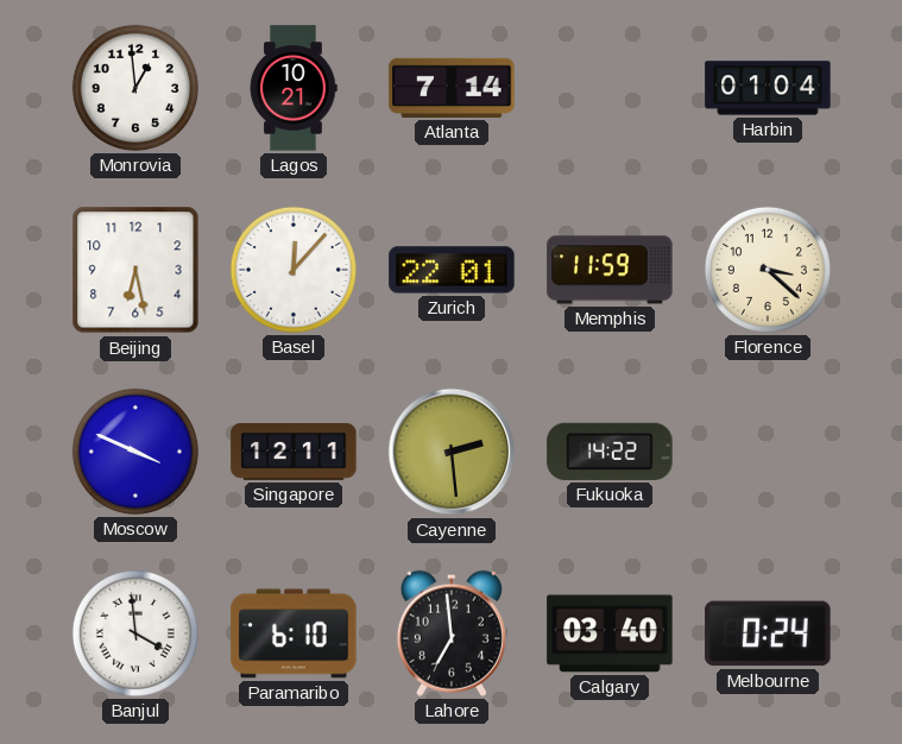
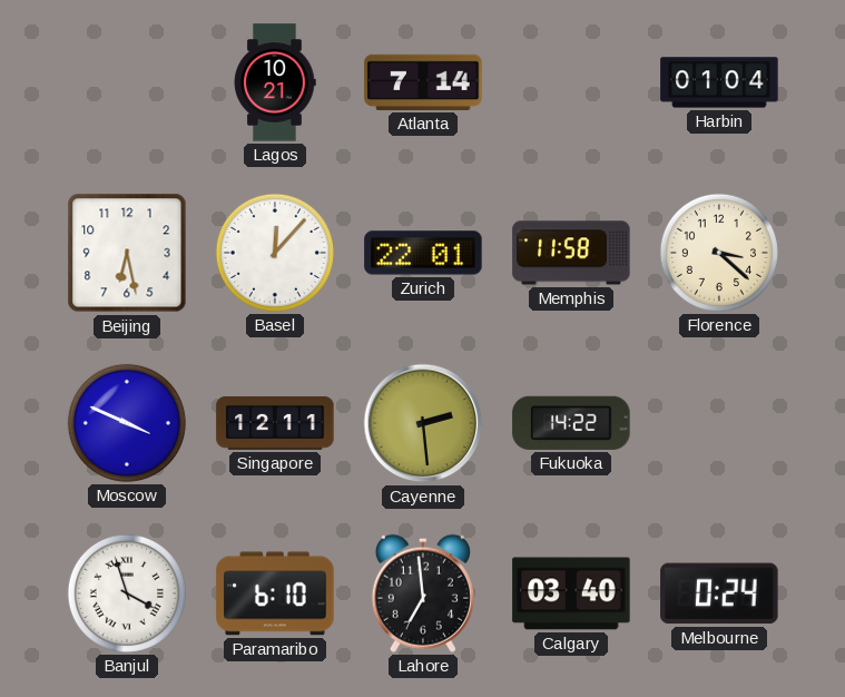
Monrovia: 12:59 -> none
Memphis: 11:59 -> 11:58
Banjul: 3:59 -> 3:57
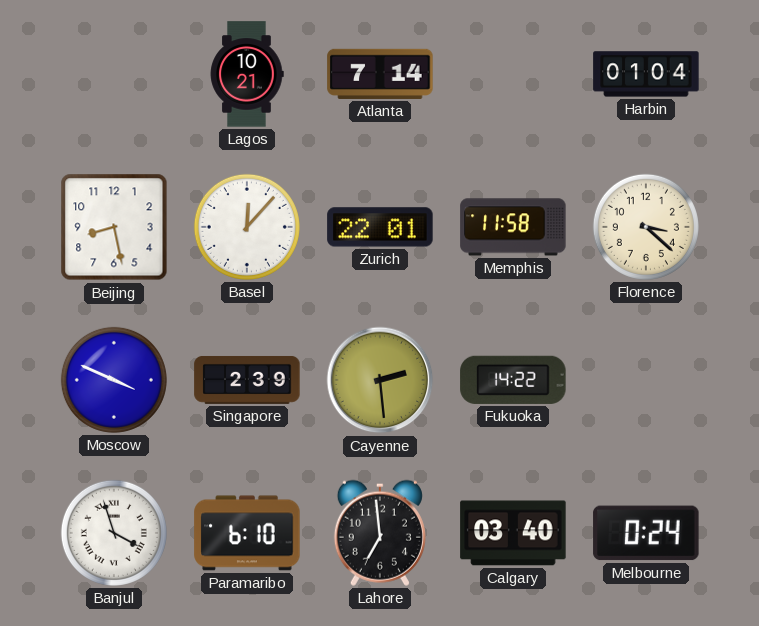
Beijing: 6:28 -> 8:28
Singapore: 12:11 -> 2:39
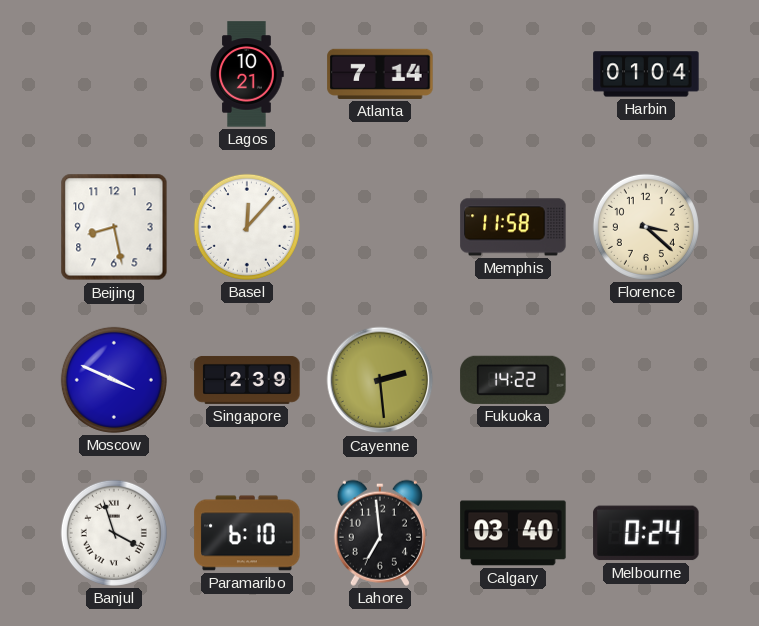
Zurich: 22:01 -> none
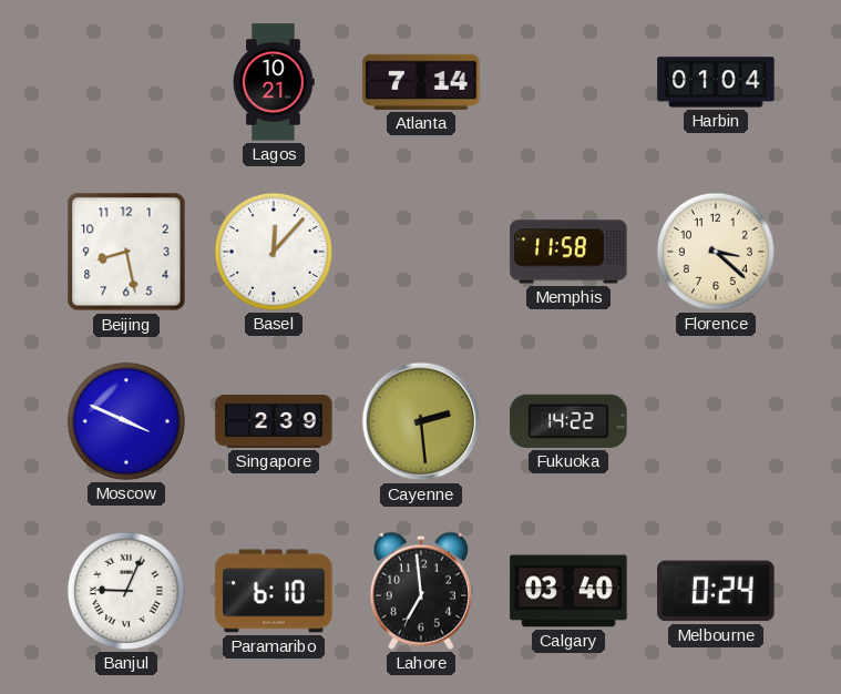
Banjul: 3:57 -> 9:04
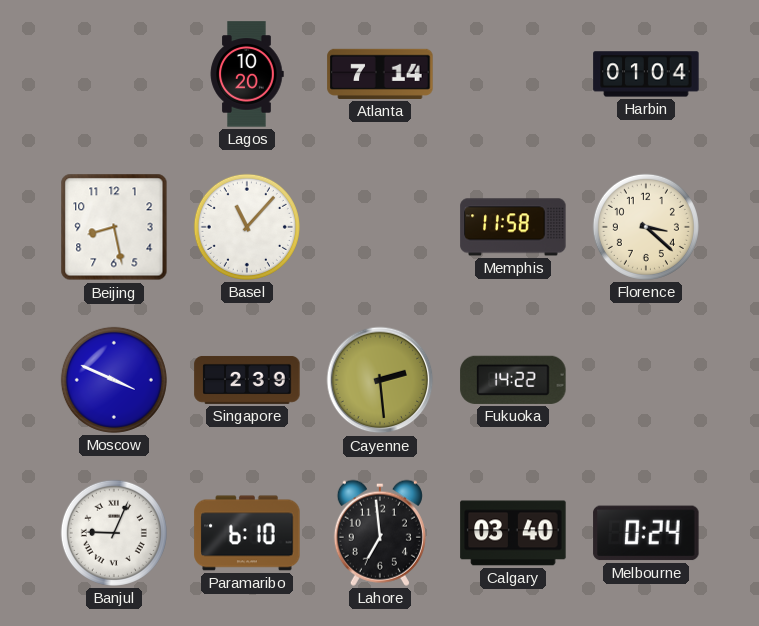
Lagos: 10:21 -> 10:20
Basel: 12:07 -> 11:07
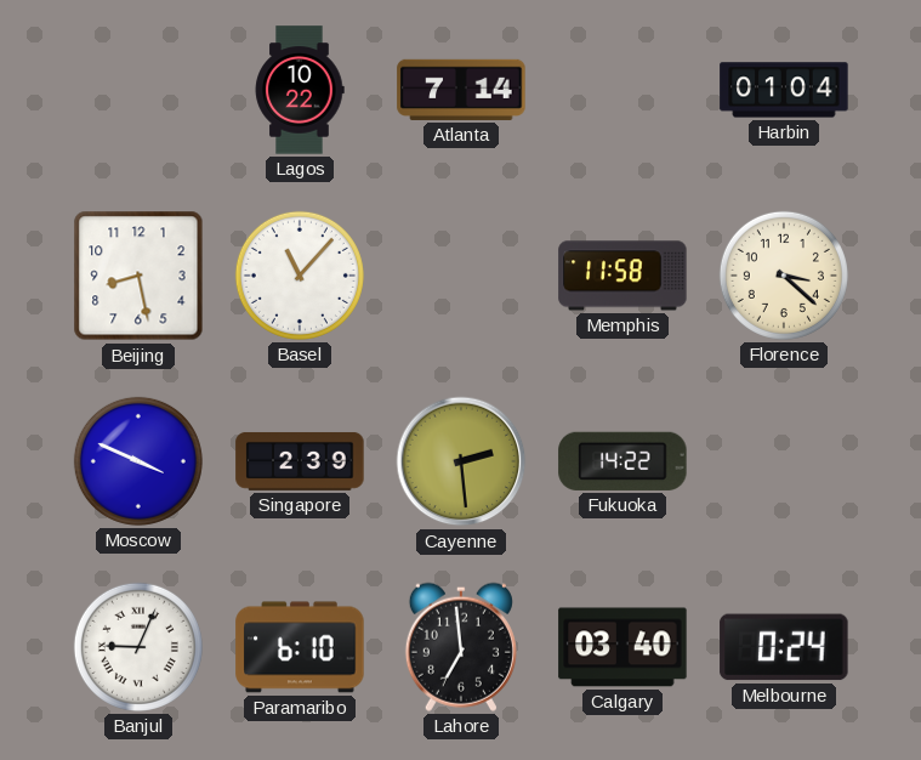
Lagos: 10:20 -> 10:22
